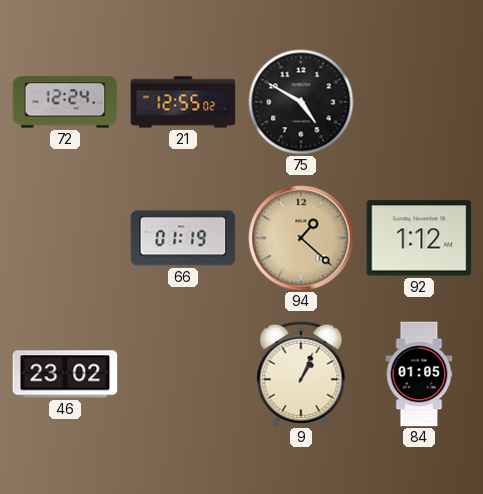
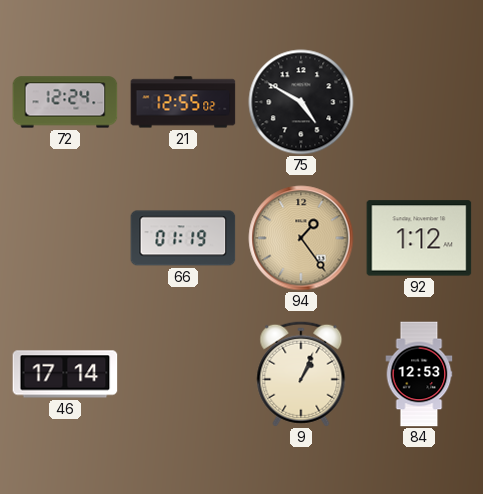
94: 1:22 -> 1:24
46: 23:02 -> 17:14
84: 01:05 -> 12:53
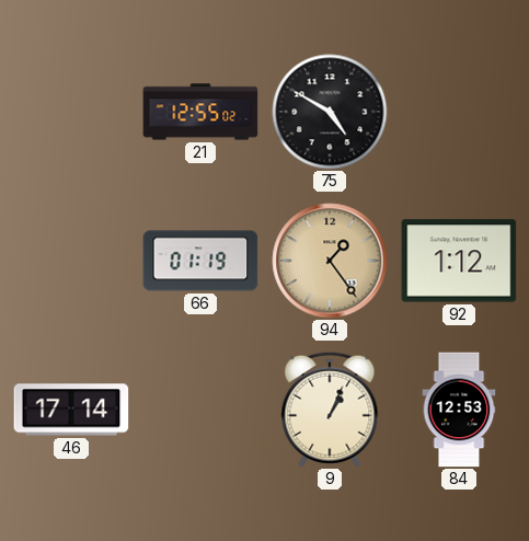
72: 12:24 -> none
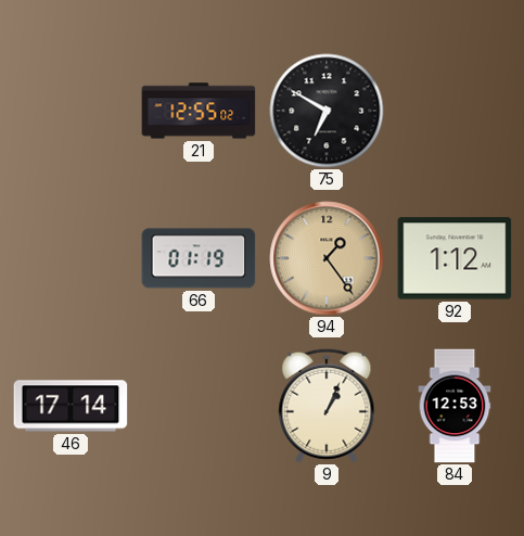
75: 4:50 -> 6:50
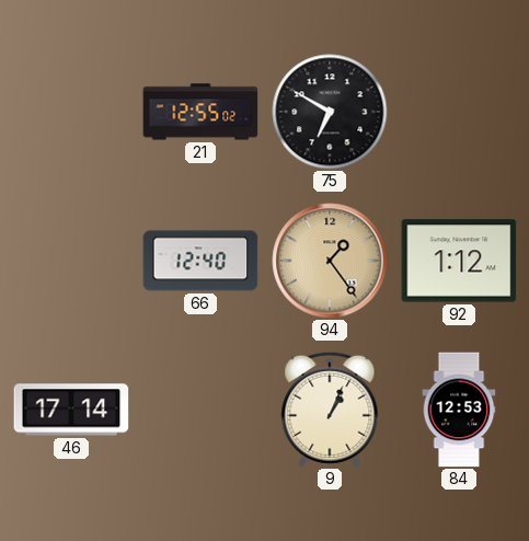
66: 01:19 -> 12:40
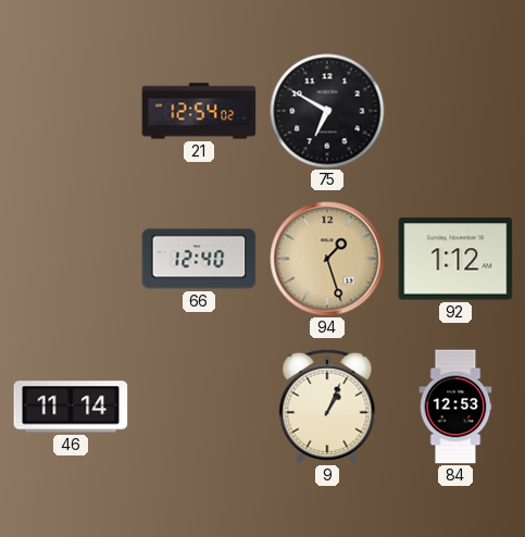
21: 12:55 -> 12:54
94: 1:24 -> 1:27
46: 17:14 -> 11:14
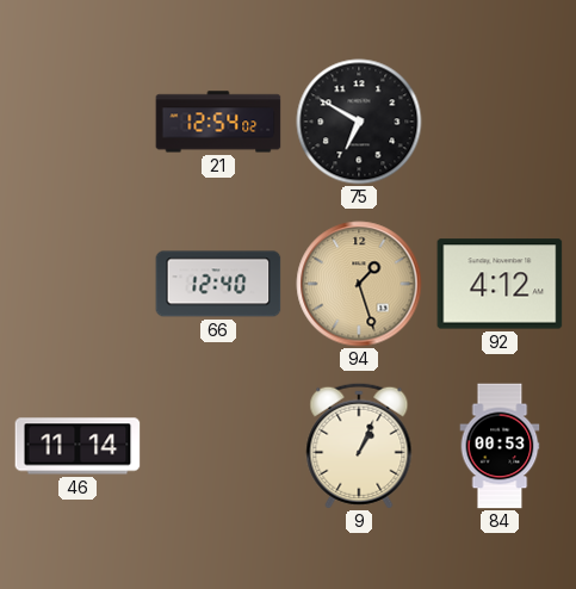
92: 1:12 -> 4:12
84: 12:53 -> 00:53
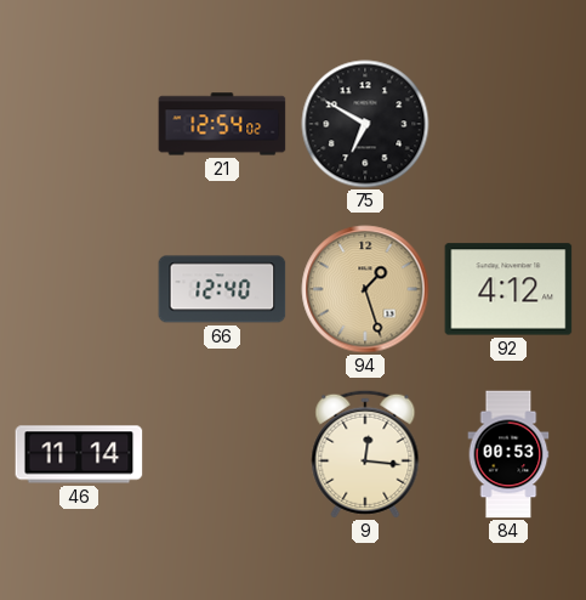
9: 1:04 -> 12:16
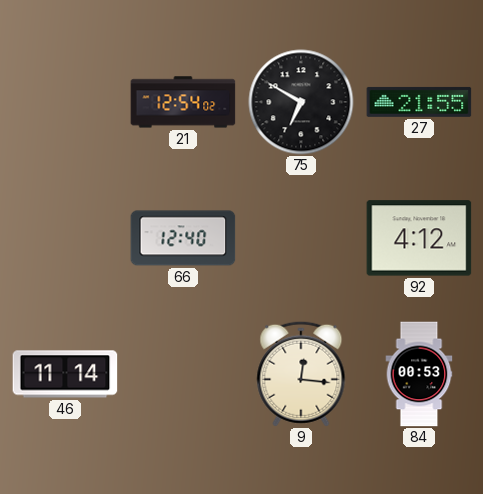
27: none -> 21:55
94: 1:27 -> none
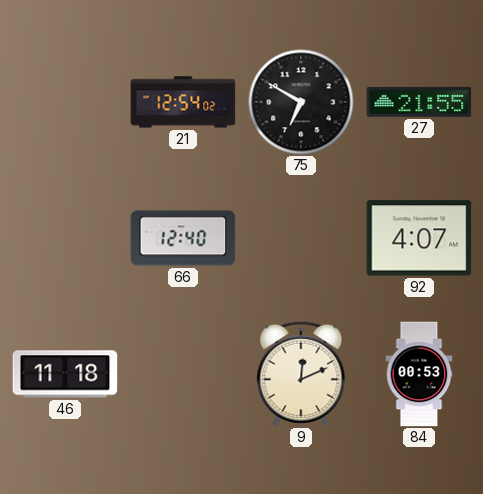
92: 4:12 -> 4:07
46: 11:14 -> 11:18
9: 12:16 -> 12:11
